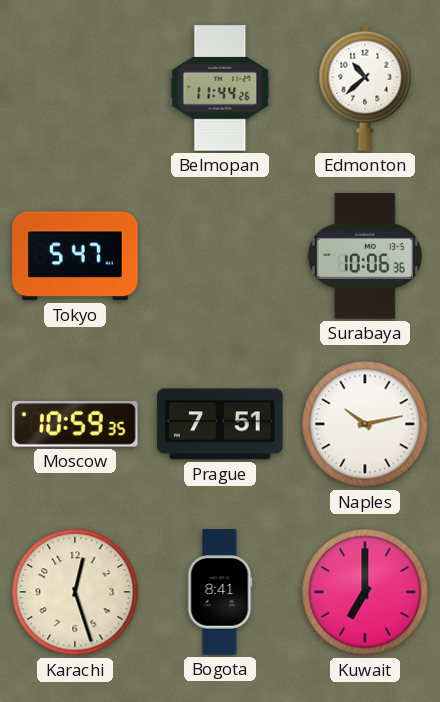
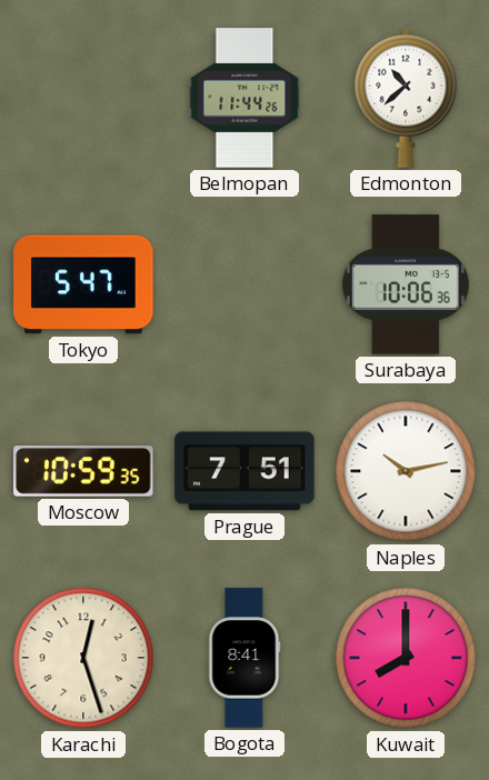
Kuwait: 7:00 -> 8:00
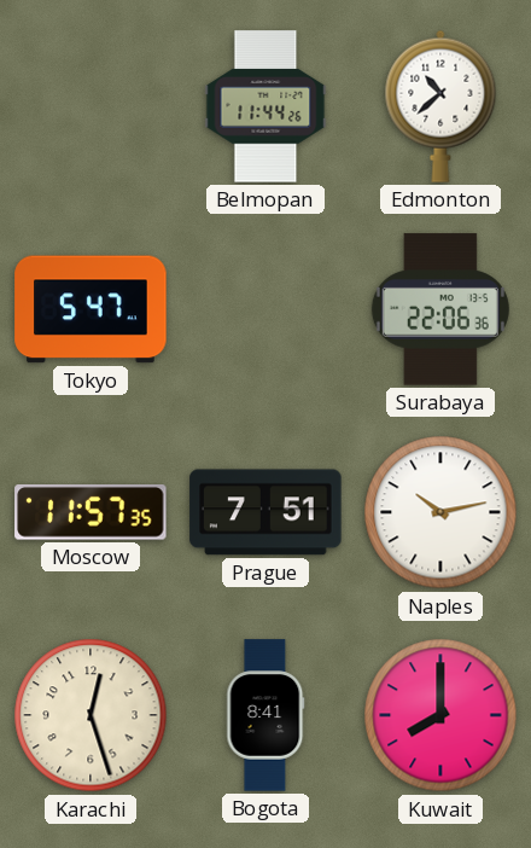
Surabaya: 10:06 -> 22:06
Moscow: 10:59 -> 11:57
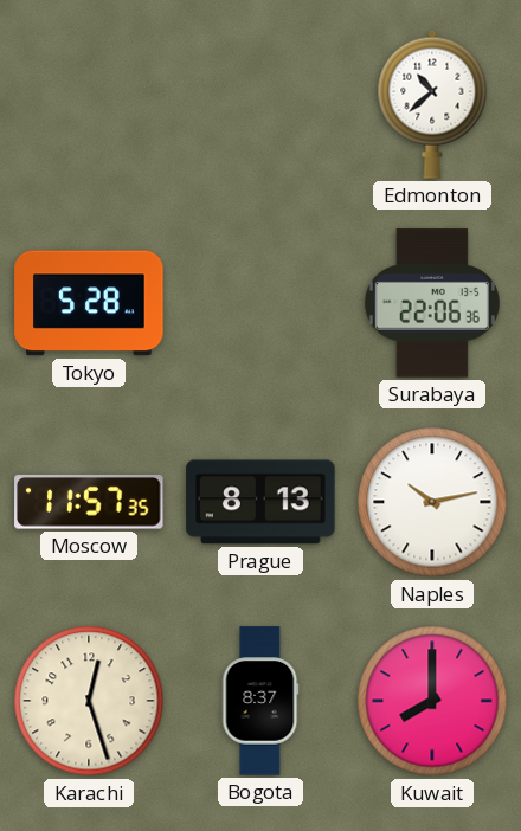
Belmopan: 11:44 -> none
Tokyo: 5:47 -> 5:28
Prague: 7:51 -> 8:13
Bogota: 8:41 -> 8:37
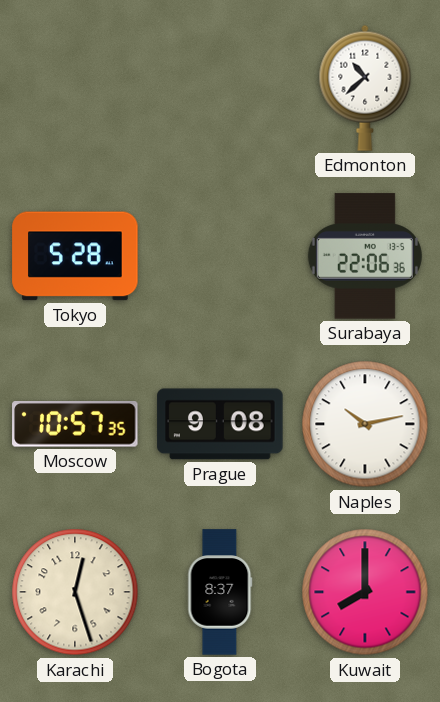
Moscow: 11:57 -> 10:57
Prague: 8:13 -> 9:08
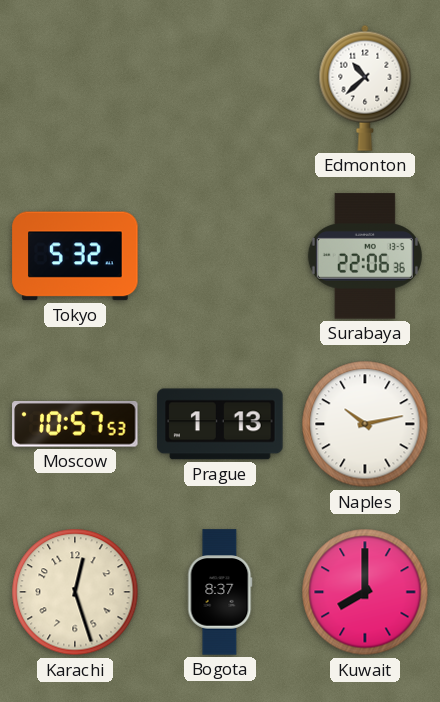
Tokyo: 5:28 -> 5:32
Moscow: 10:57:35 -> 10:57:53
Prague: 9:08 -> 1:13
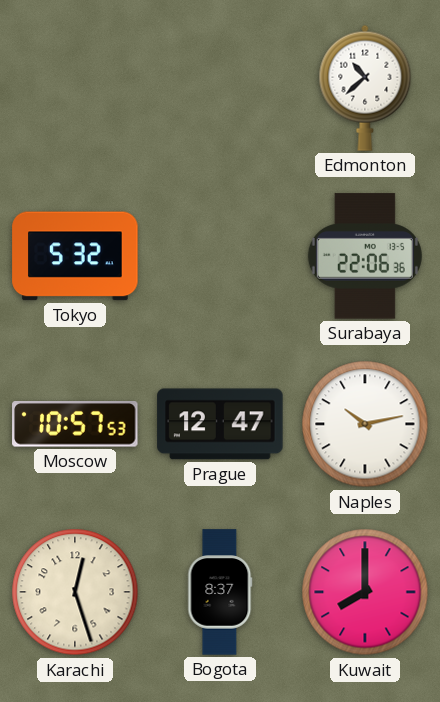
Prague: 1:13 -> 12:47
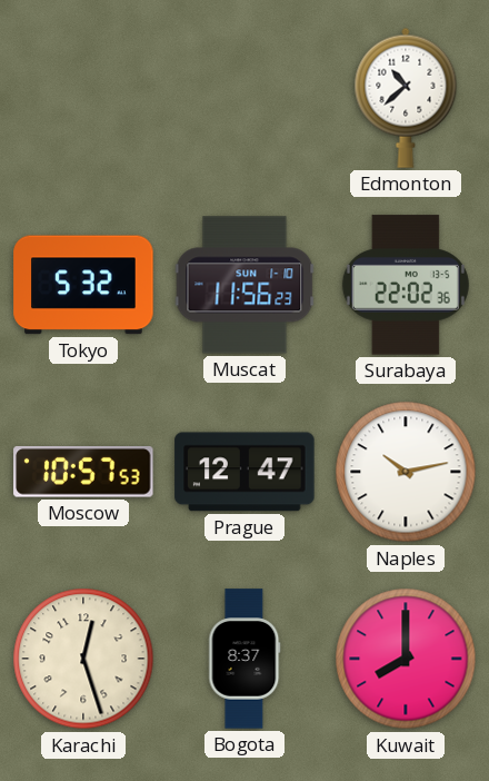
Muscat: none -> 11:56
Surabaya: 22:06 -> 22:02
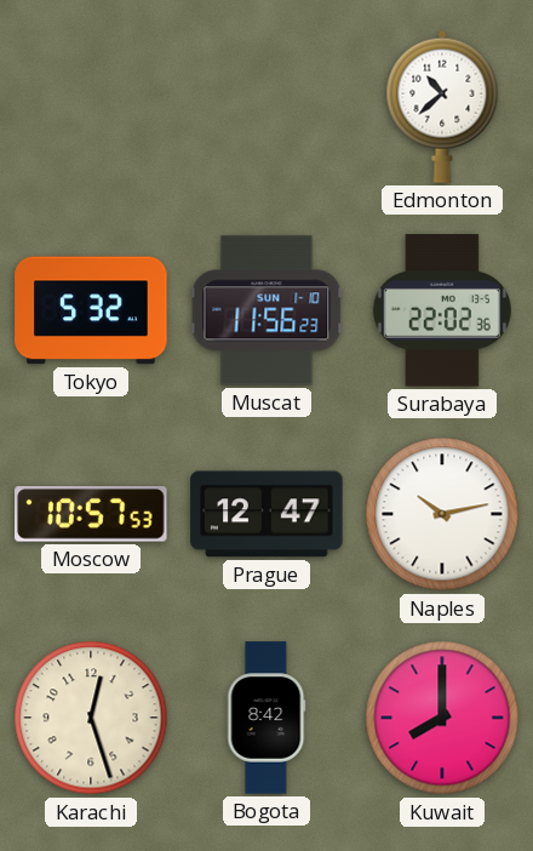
Bogota: 8:37 -> 8:42
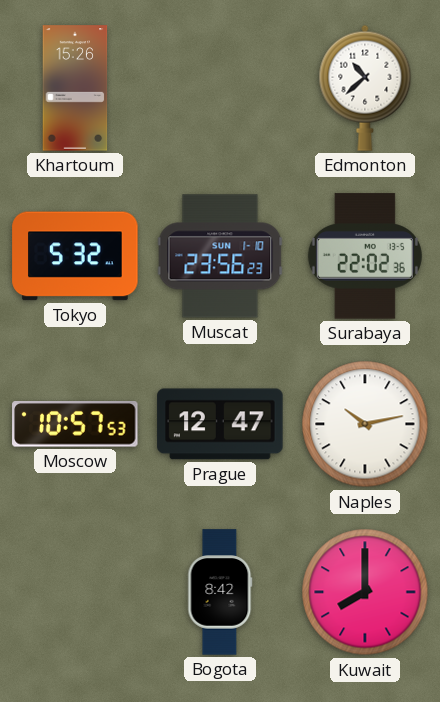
Khartoum: none -> 15:26
Muscat: 11:56 -> 23:56
Karachi: 12:27 -> none
